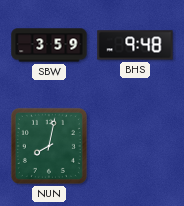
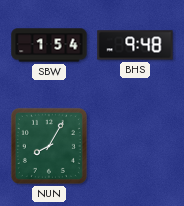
SBW: 3:59 -> 1:54
NUN: 8:02 -> 8:05
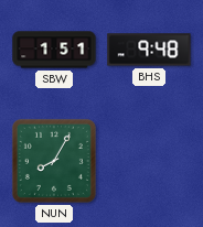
SBW: 1:54 -> 1:51
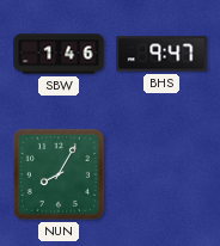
SBW: 1:51 -> 1:46
BHS: 9:48 -> 9:47
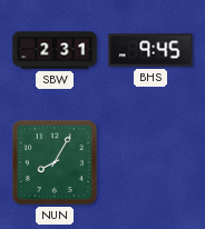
SBW: 1:46 -> 2:31
BHS: 9:47 -> 9:45
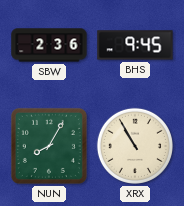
SBW: 2:31 -> 2:36
XRX: none -> 10:55
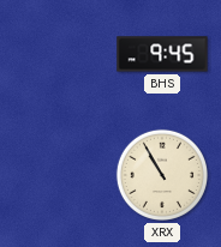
SBW: 2:36 -> none
NUN: 8:05 -> none
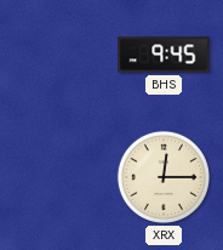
XRX: 10:55 -> 12:15
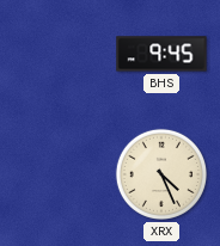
XRX: 12:15 -> 4:26
